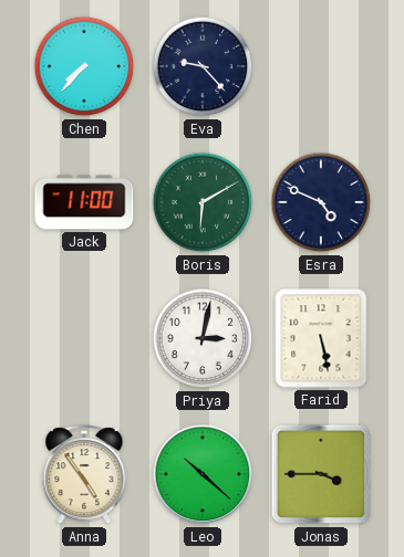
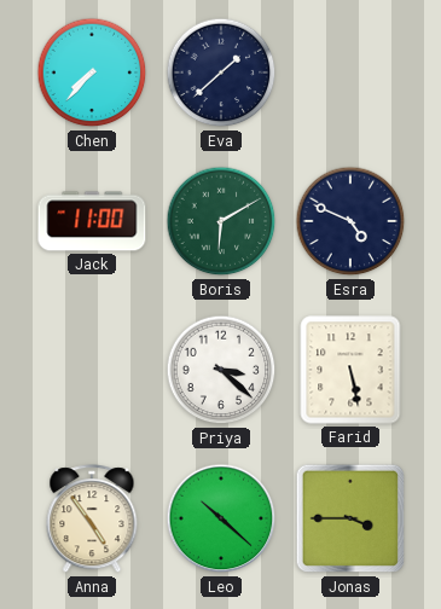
Eva: 9:23 -> 1:38
Priya: 3:02 -> 3:22
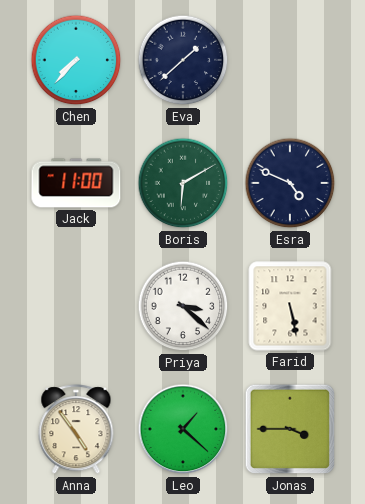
Leo: 10:22 -> 1:22
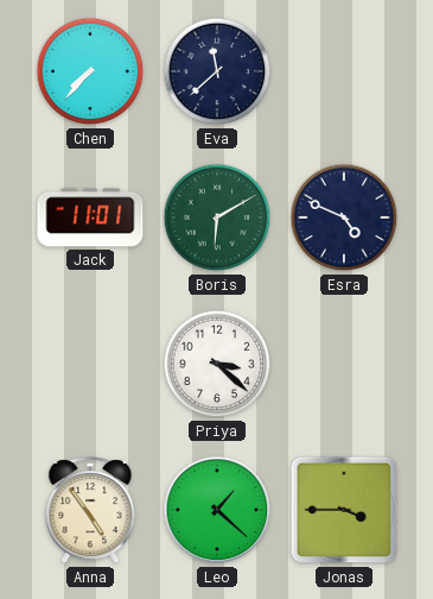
Eva: 1:38 -> 11:38
Jack: 11:00 -> 11:01
Farid: 5:28 -> none
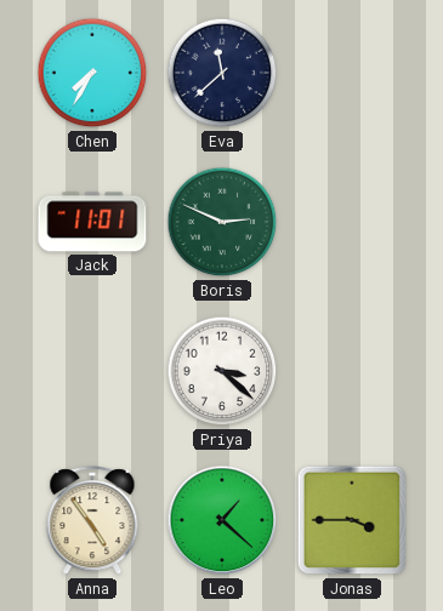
Chen: 7:37 -> 7:35
Boris: 6:10 -> 2:49
Esra: 4:49 -> none
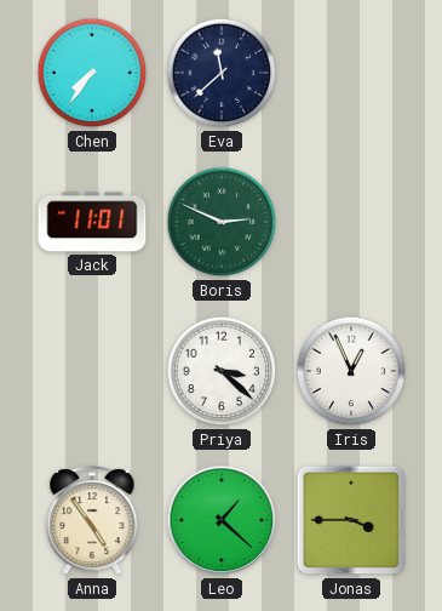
Chen: 7:35 -> 7:36
Iris: none -> 12:56
